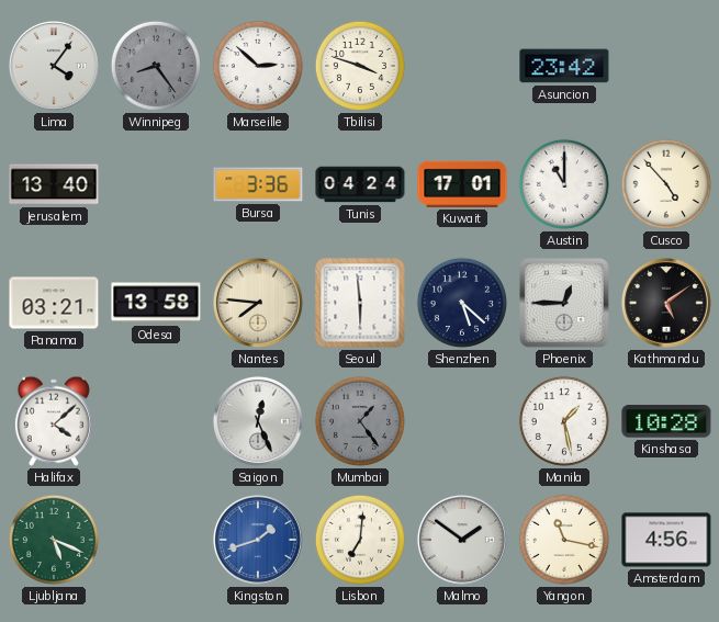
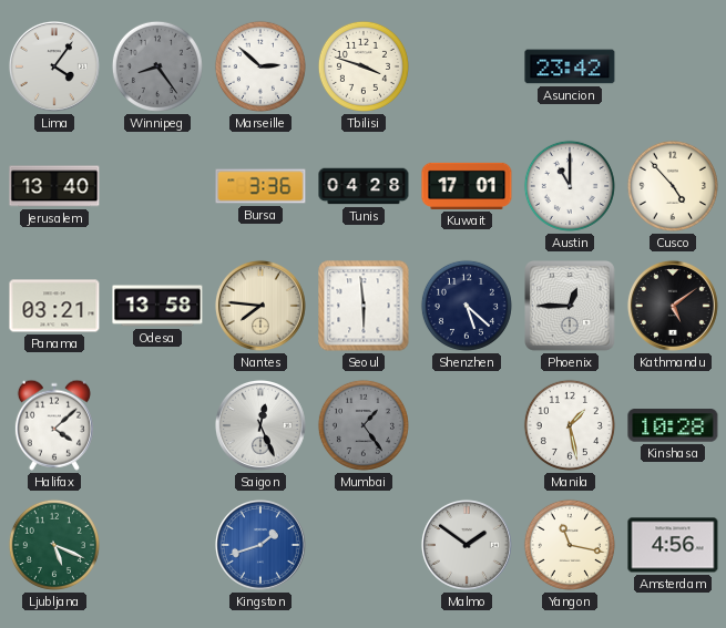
Tunis: 04:24 -> 04:28
Lisbon: 7:01 -> none
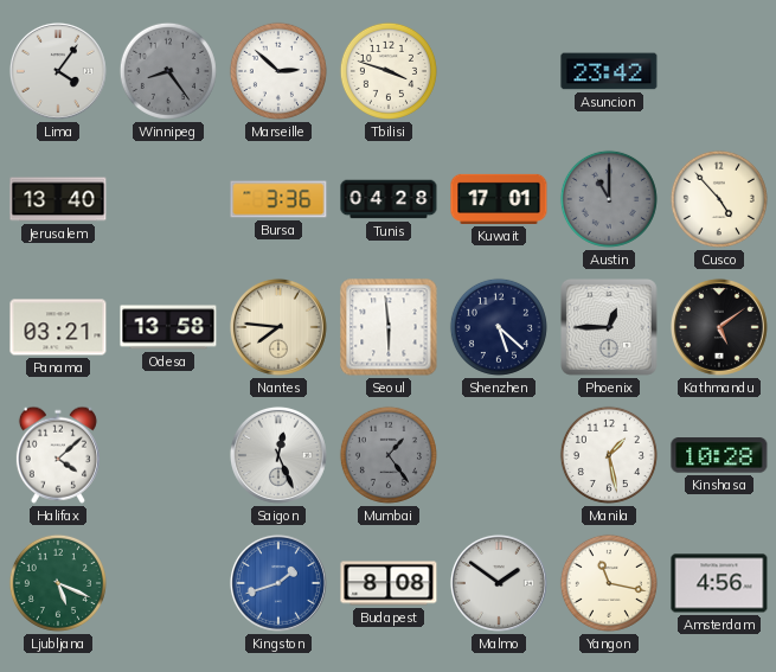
Austin dial: white -> grey
Budapest: none -> 8:08
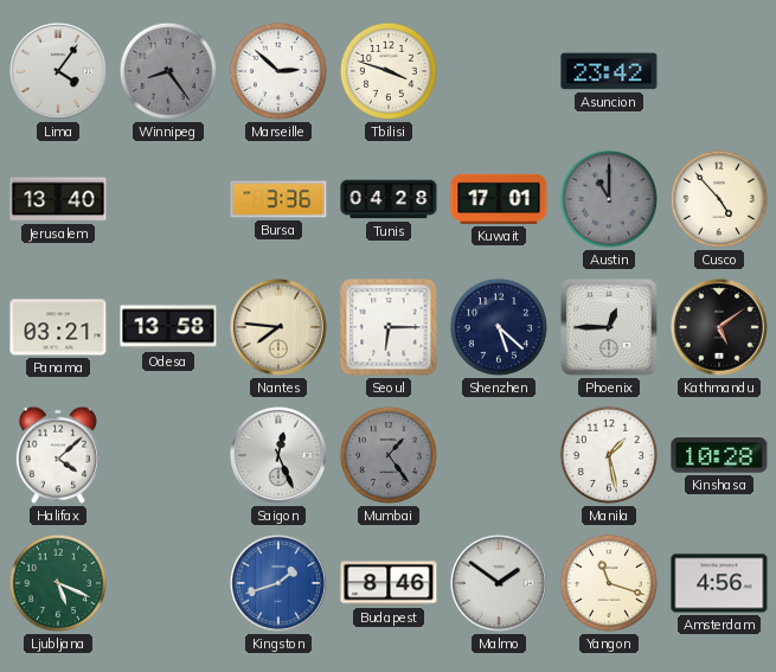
Seoul: 5:59 -> 6:15
Budapest: 8:08 -> 8:46
Yangon: 11:17 -> 11:18
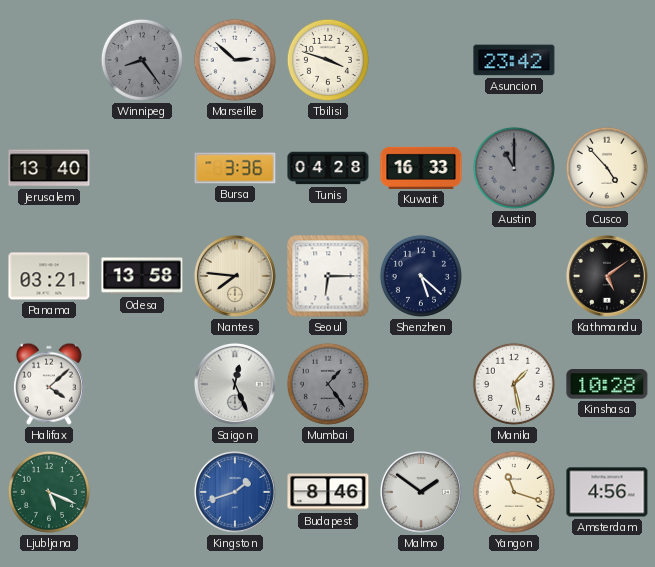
Lima: 4:06 -> none
Kuwait: 17:01 -> 16:33
Phoenix: 12:45 -> none
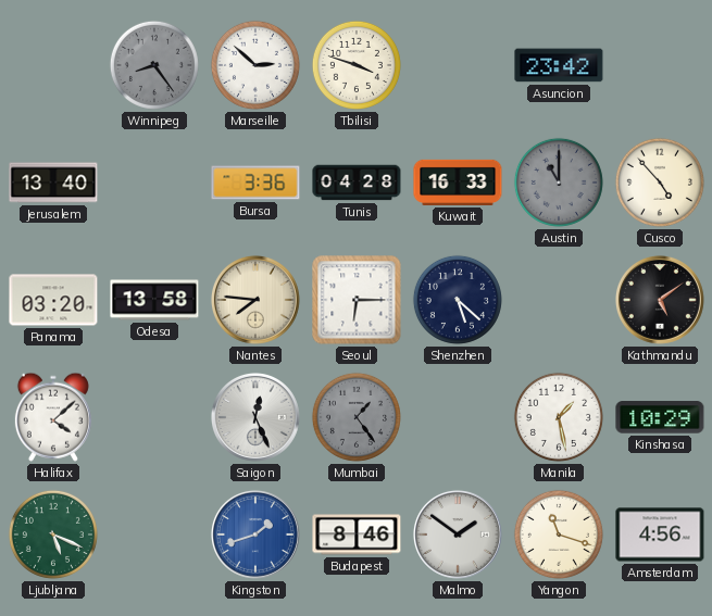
Panama: 03:21 -> 03:20
Kinshasa: 10:28 -> 10:29
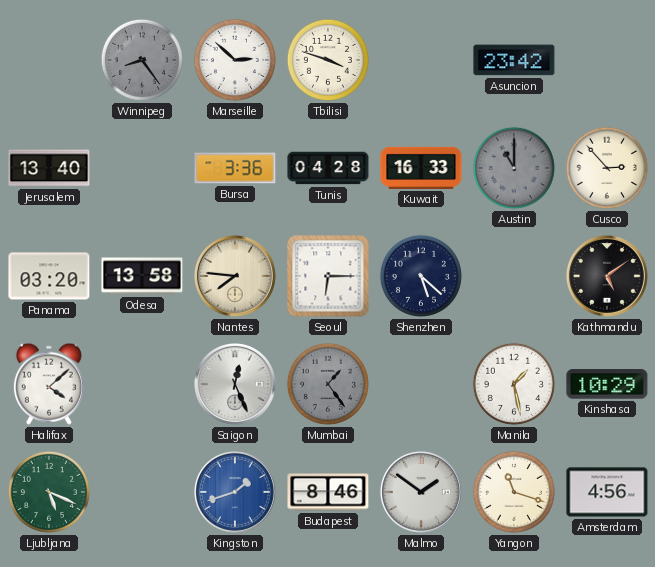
Cusco: 4:53 -> 2:53
